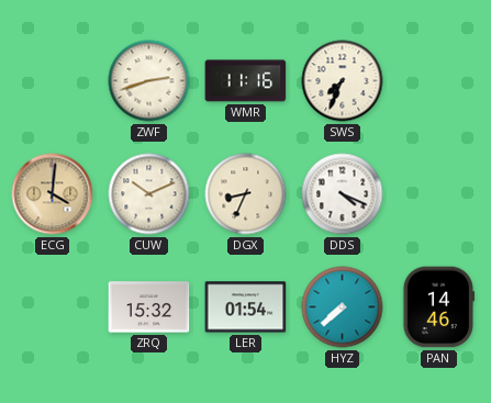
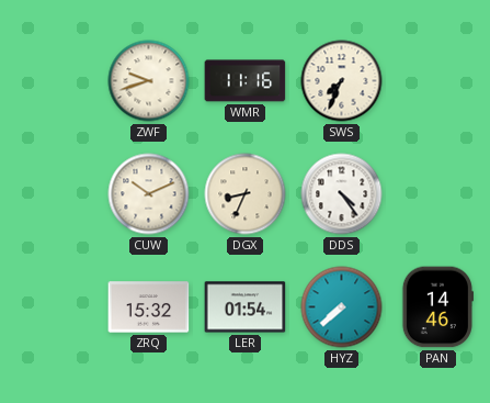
ZWF: 2:42 -> 9:42
ECG: 4:01 -> none
DDS: 4:19 -> 4:24
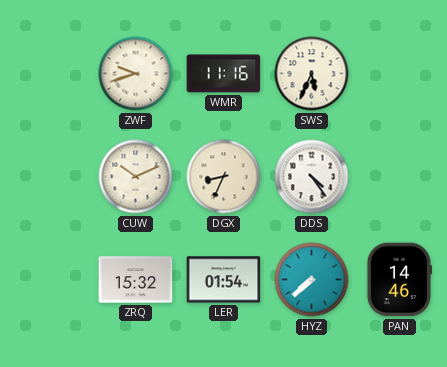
SWS: 7:34 -> 5:34
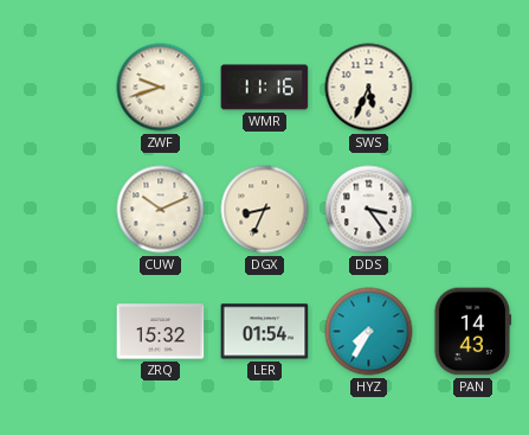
DDS: 4:24 -> 3:24
HYZ: 7:38 -> 7:35
PAN: 14:46 -> 14:43
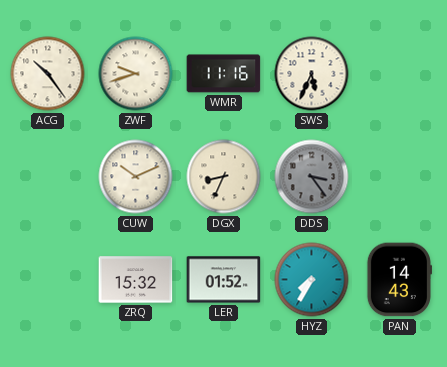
ACG: none -> 10:24
DDS dial: white -> grey
LER: 01:54 -> 01:52
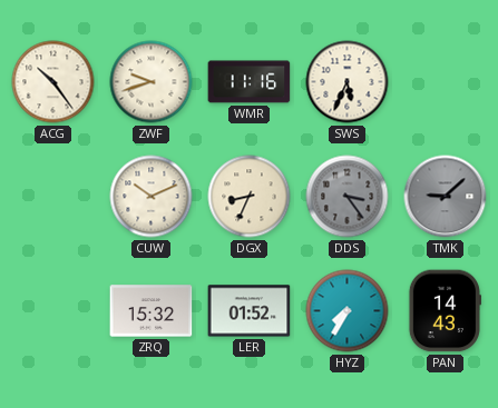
TMK: none -> 9:08
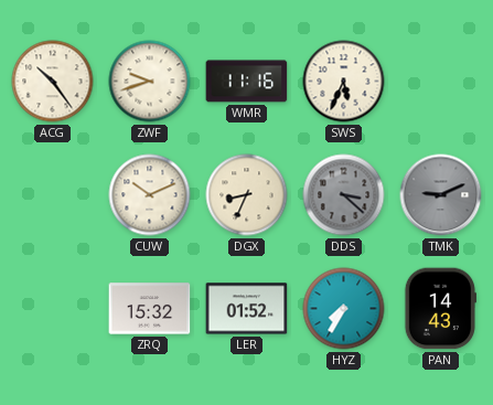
DDS: 3:24 -> 3:22
TMK: 9:08 -> 9:11
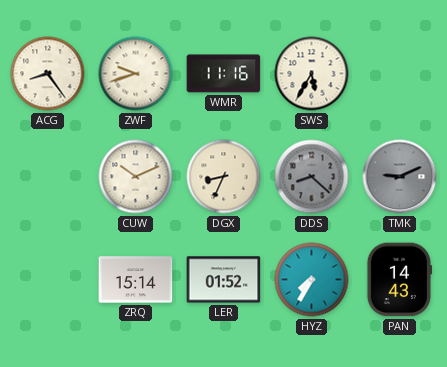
ACG: 10:24 -> 8:24
SWS: 5:34 -> 5:35
DDS: 3:22 -> 8:22
ZRQ: 15:32 -> 15:14
